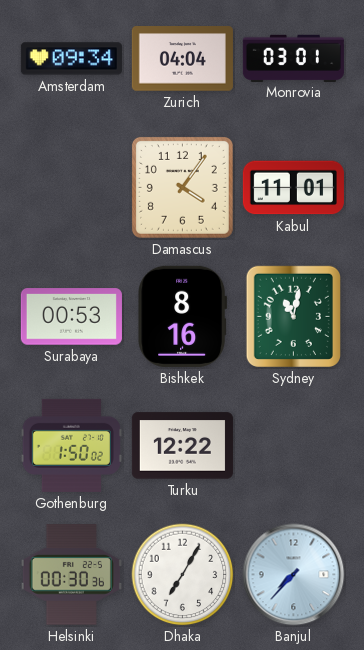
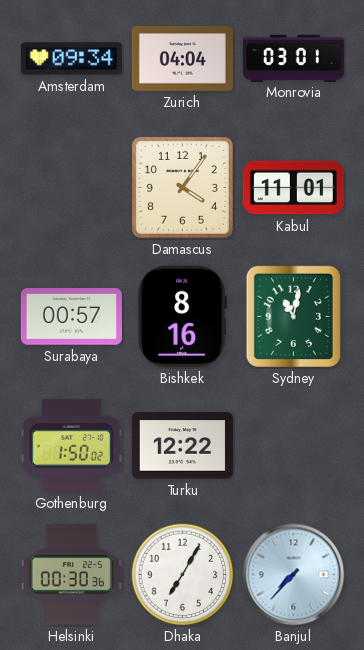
Surabaya: 00:53 -> 00:57
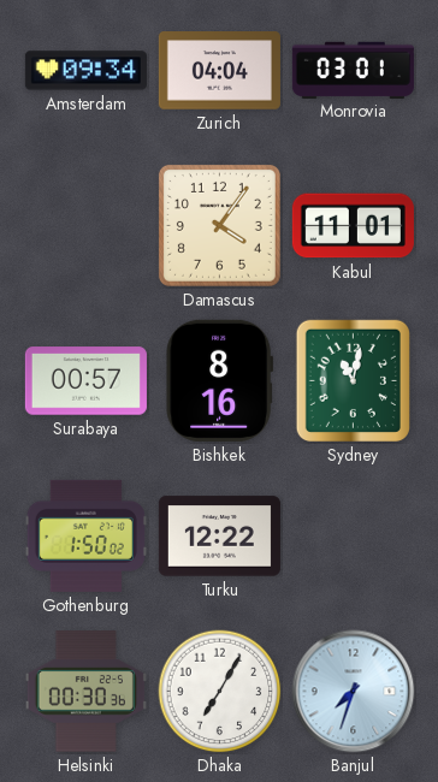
Banjul: 7:37 -> 7:33
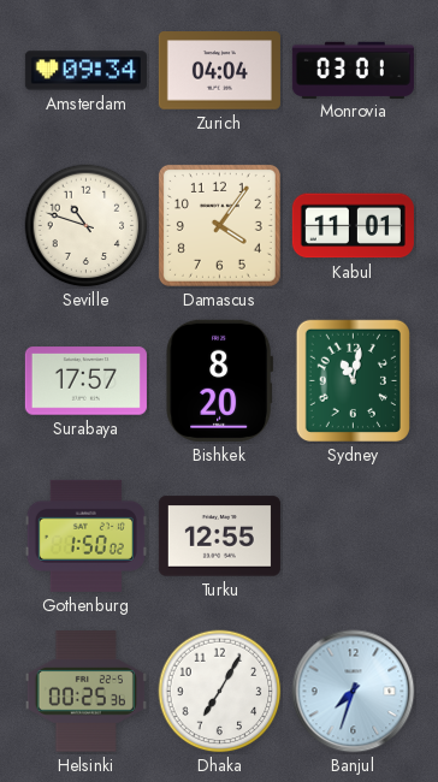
Seville: none -> 10:48
Surabaya: 00:57 -> 17:57
Bishkek: 8:16 -> 8:20
Turku: 12:22 -> 12:55
Helsinki: 00:30 -> 00:25
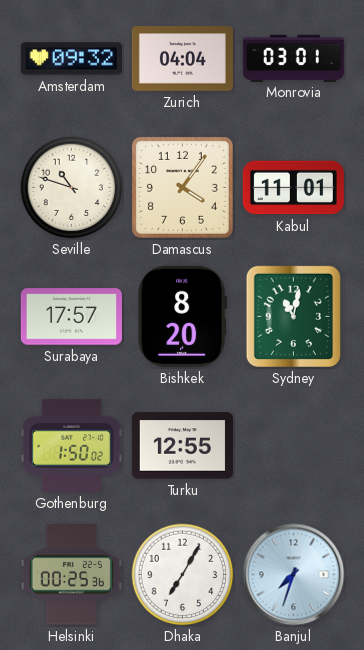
Amsterdam: 09:34 -> 09:32
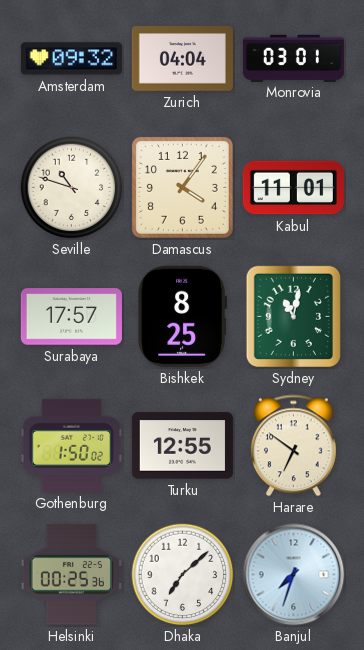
Bishkek: 8:20 -> 8:25
Harare: none -> 6:51
Dhaka: 7:05 -> 7:08
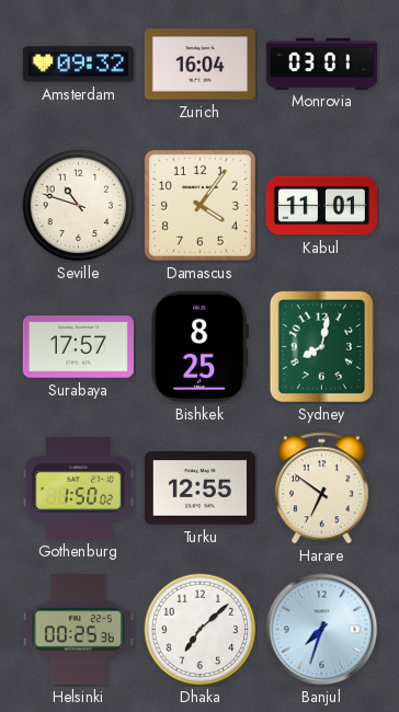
Zurich: 04:04 -> 16:04
Sydney: 11:02 -> 8:02
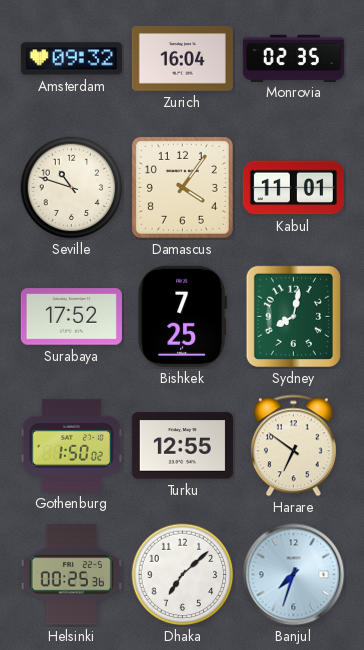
Monrovia: 03:01 -> 02:35
Surabaya: 17:57 -> 17:52
Bishkek: 8:25 -> 7:25
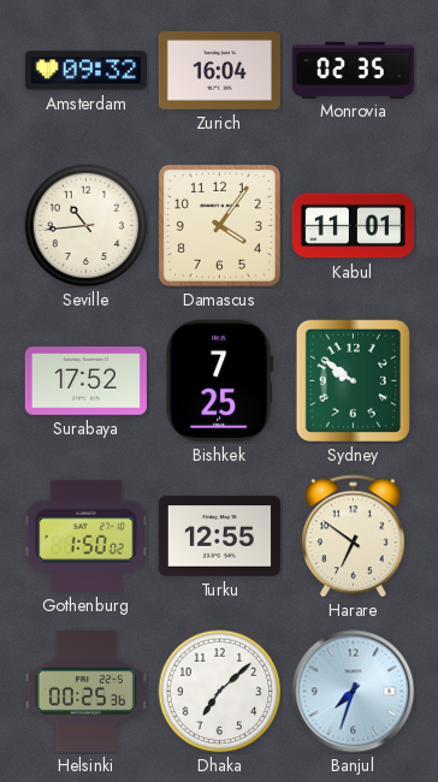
Seville: 10:48 -> 10:44
Sydney: 8:02 -> 9:51
